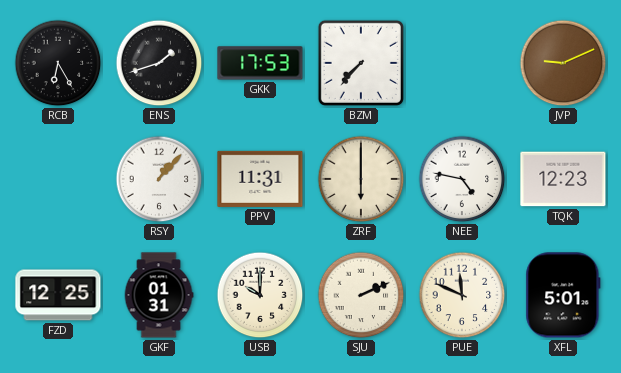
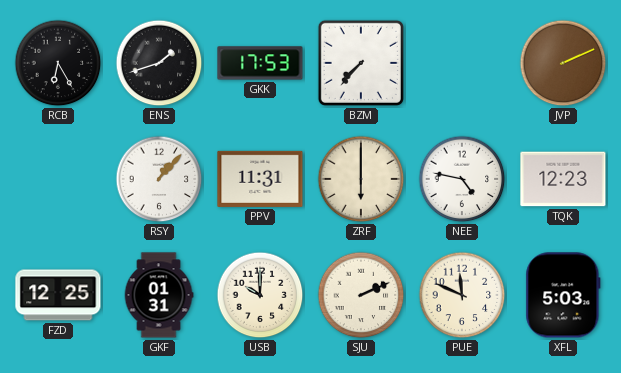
JVP: 9:11 -> 2:11
XFL: 5:01 -> 5:03
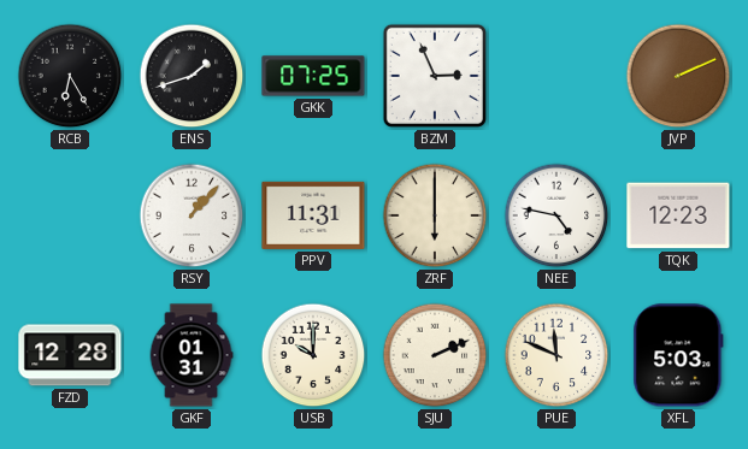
GKK: 17:53 -> 07:25
BZM: 7:37 -> 2:56
FZD: 12:25 -> 12:28
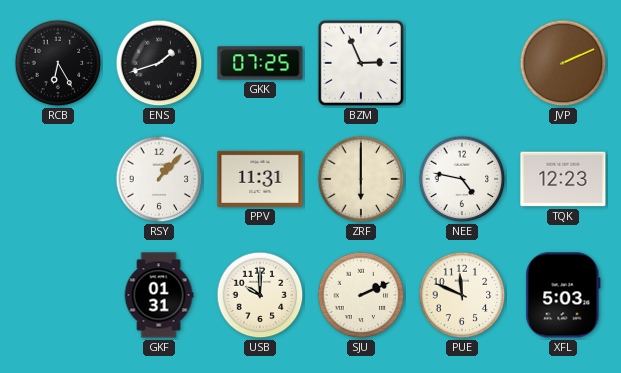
FZD: 12:28 -> none
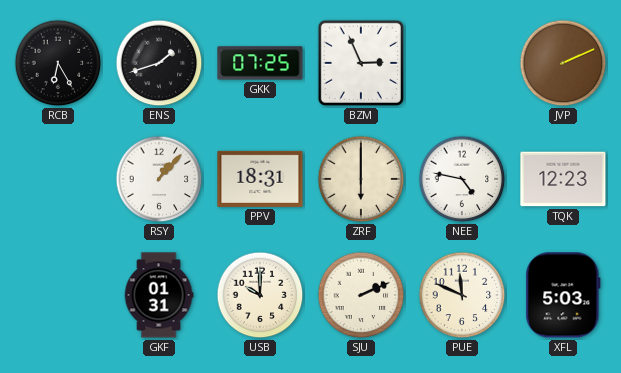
PPV: 11:31 -> 18:31
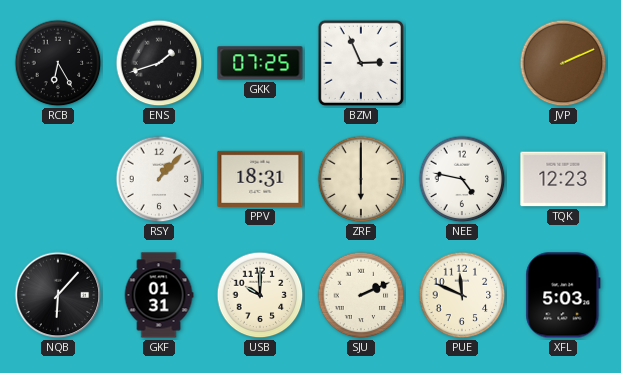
NQB: none -> 6:07
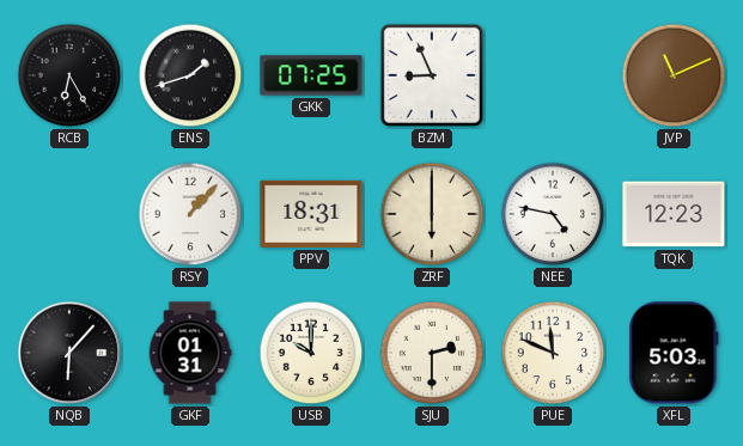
BZM: 2:56 -> 8:56
JVP: 2:11 -> 11:11
SJU: 2:11 -> 2:30
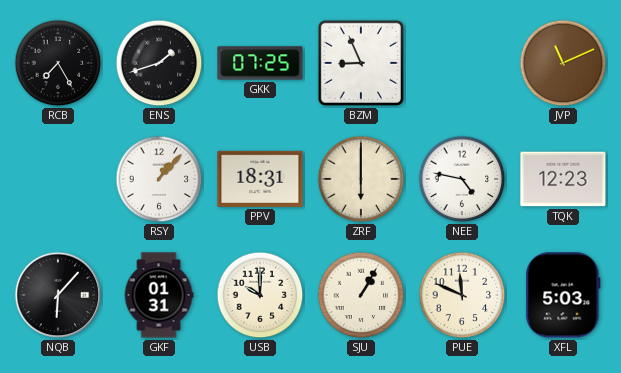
RCB: 6:25 -> 7:25
SJU: 2:30 -> 1:05
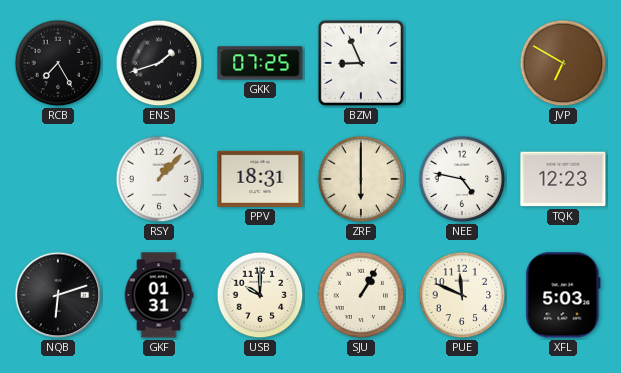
JVP: 11:11 -> 6:50
NQB: 6:07 -> 6:12
